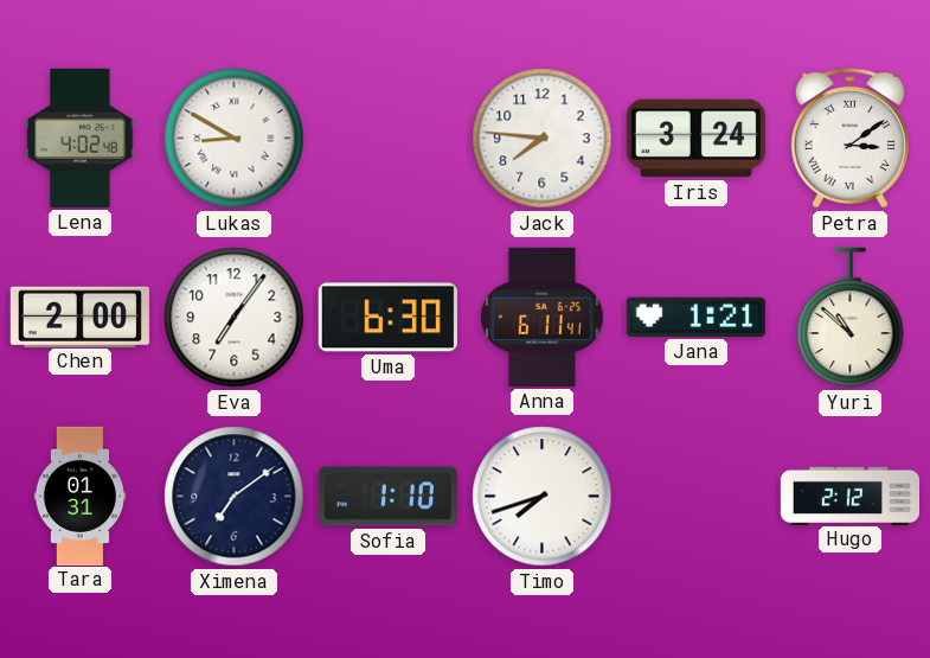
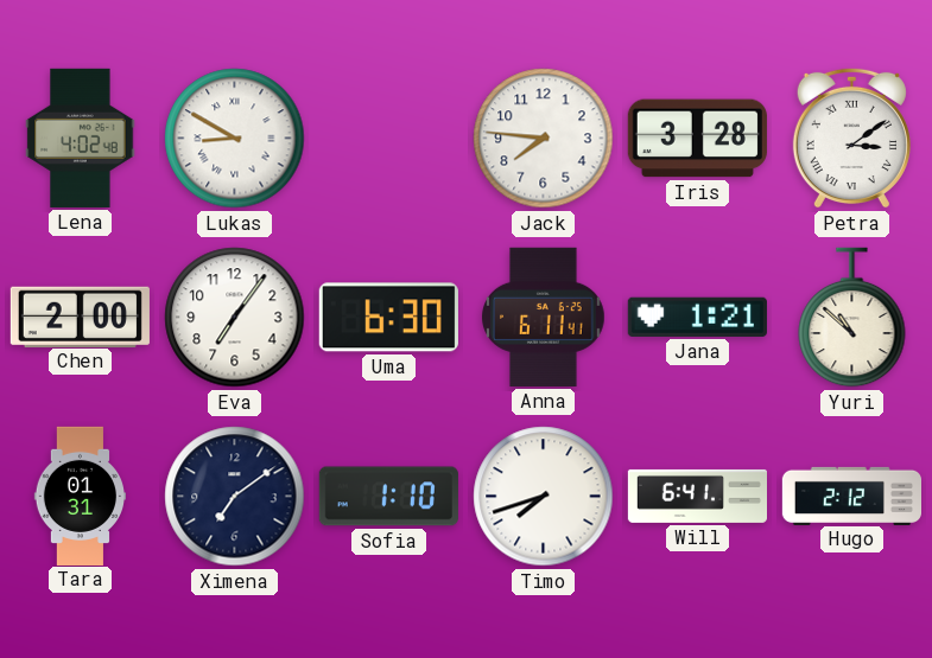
Iris: 3:24 -> 3:28
Will: none -> 6:41
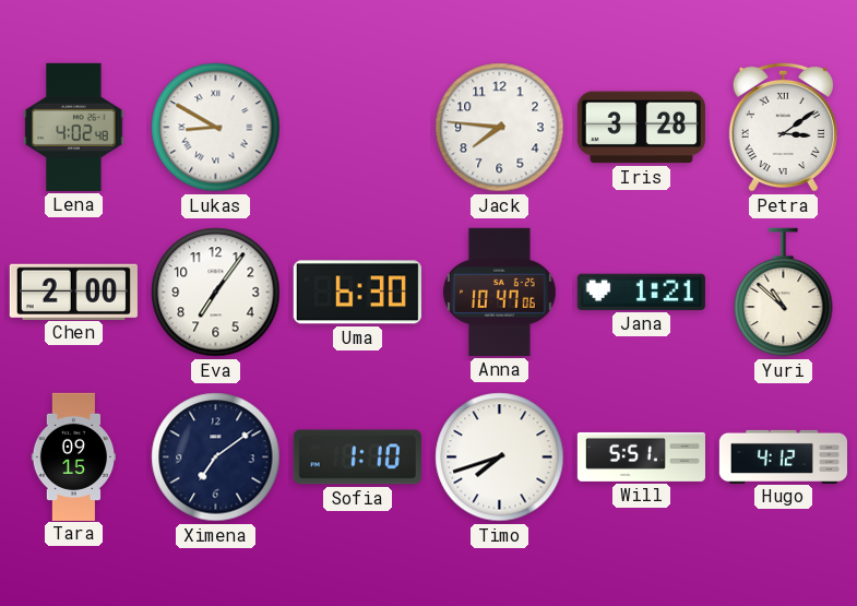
Anna: 6:11 -> 10:47
Tara: 01:31 -> 09:15
Will: 6:41 -> 5:51
Hugo: 2:12 -> 4:12
